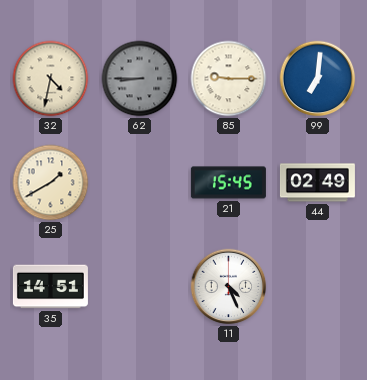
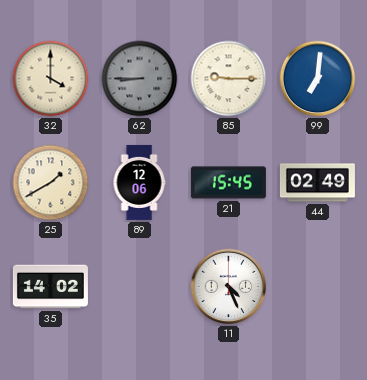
32: 4:32 -> 4:00
89: none -> 12:06
35: 14:51 -> 14:02
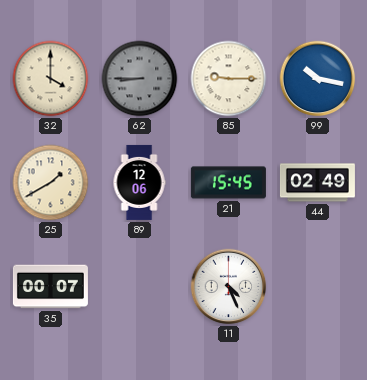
99: 7:01 -> 10:17
35: 14:02 -> 00:07
